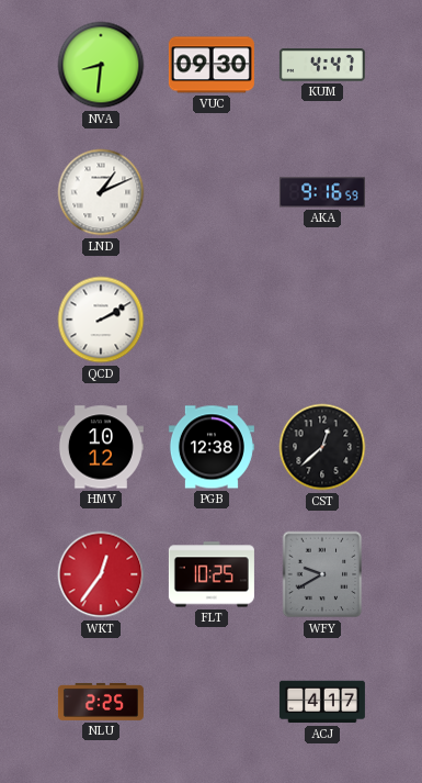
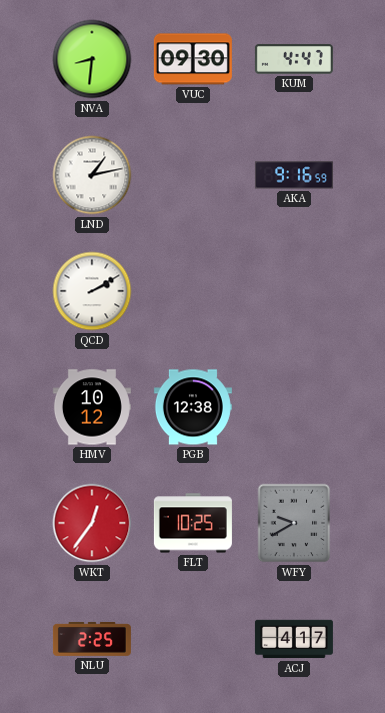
LND: 1:11 -> 1:13
CST: 12:38 -> none
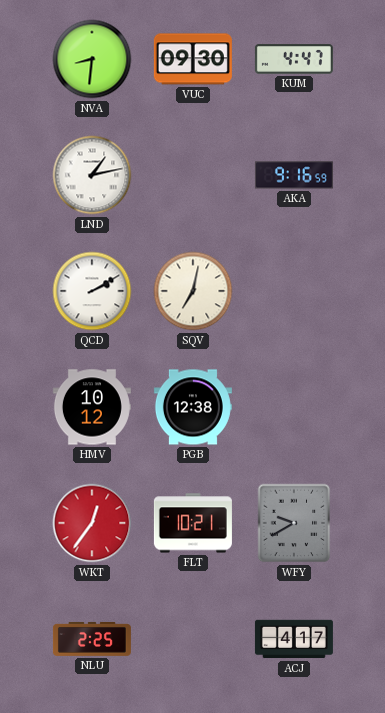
SQV: none -> 7:02
FLT: 10:25 -> 10:21
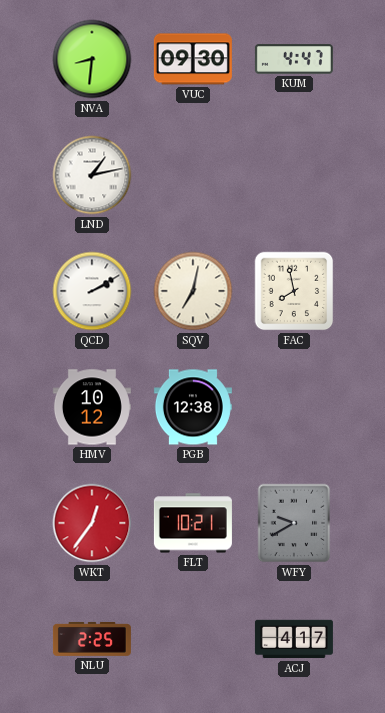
AKA: 9:16 -> none
FAC: none -> 7:58
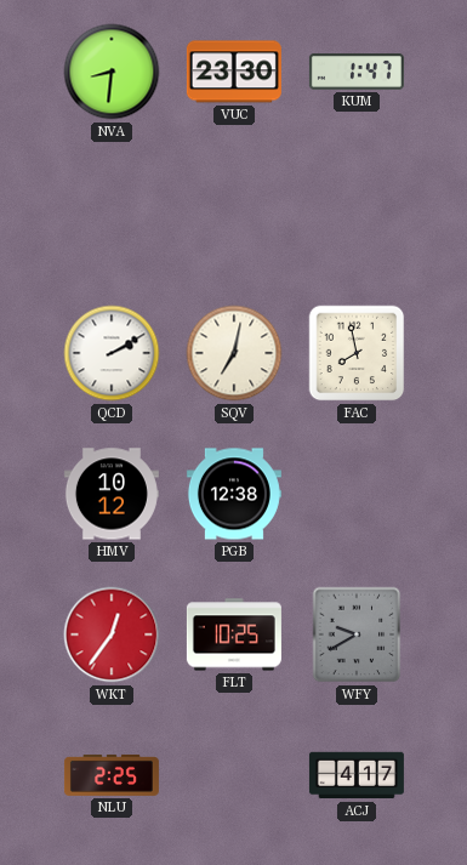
VUC: 09:30 -> 23:30
KUM: 4:47 -> 1:47
LND: 1:13 -> none
FLT: 10:21 -> 10:25
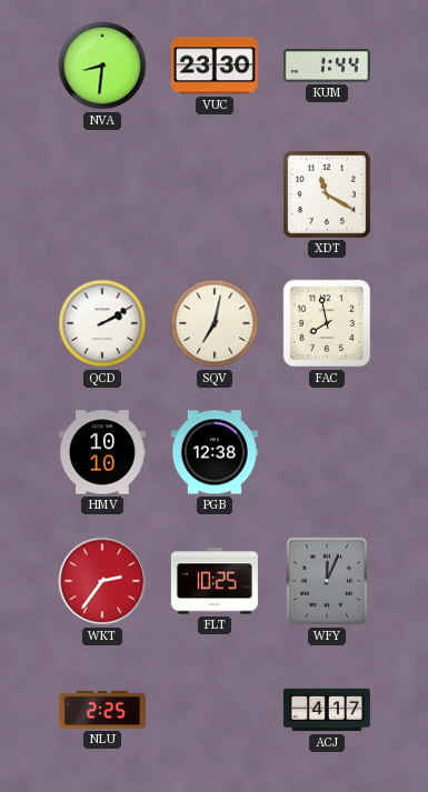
KUM: 1:47 -> 1:44
XDT: none -> 11:20
HMV: 10:12 -> 10:10
WKT: 12:36 -> 2:36
WFY: 9:40 -> 12:04
